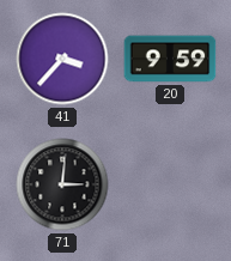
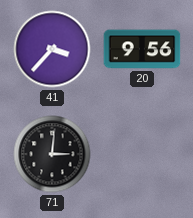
20: 9:59 -> 9:56
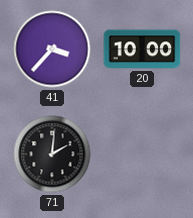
20: 9:56 -> 10:00
71: 3:01 -> 2:01
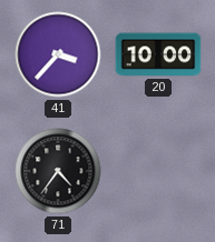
71: 2:01 -> 4:36
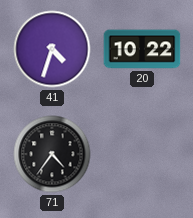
41: 3:37 -> 4:33
20: 10:00 -> 10:22
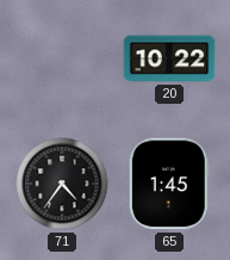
41: 4:33 -> none
65: none -> 1:45
